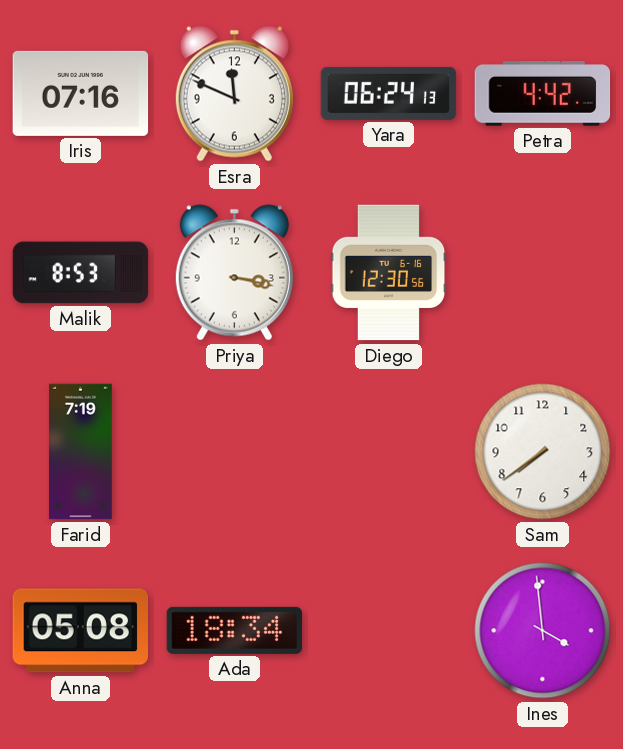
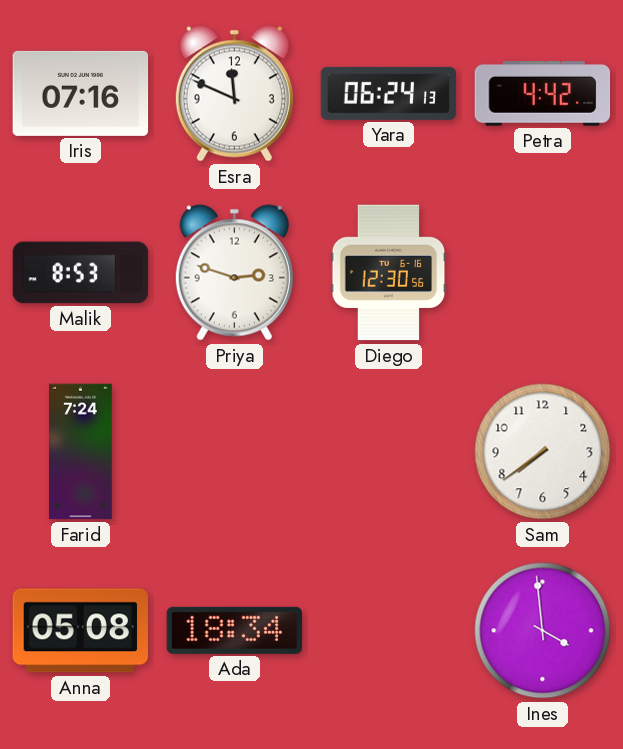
Priya: 3:17 -> 2:48
Farid: 7:19 -> 7:24
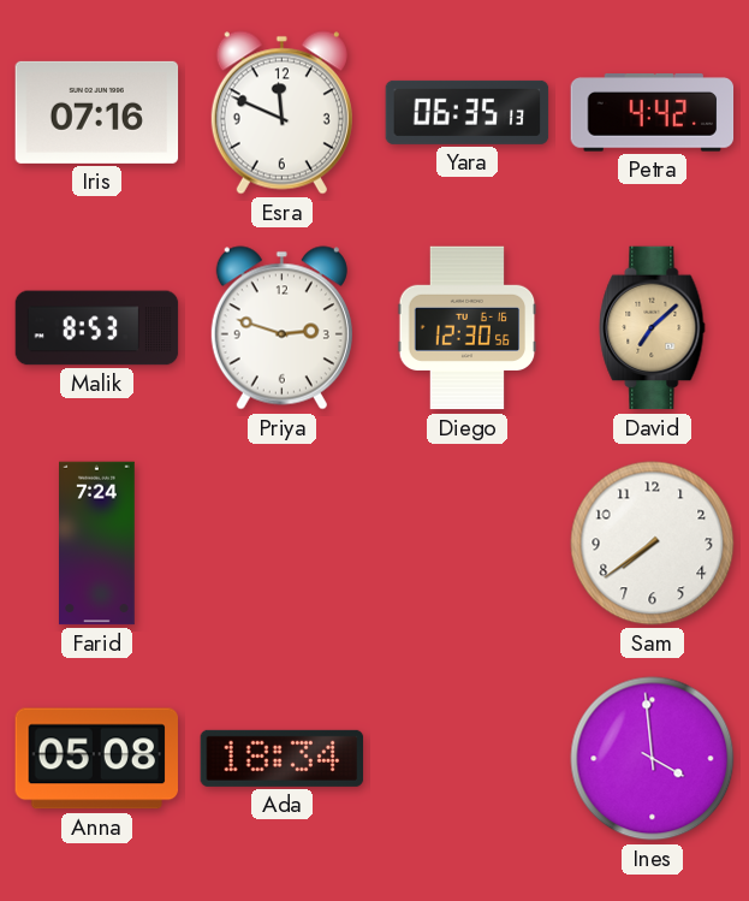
Yara: 06:24 -> 06:35
David: none -> 7:08
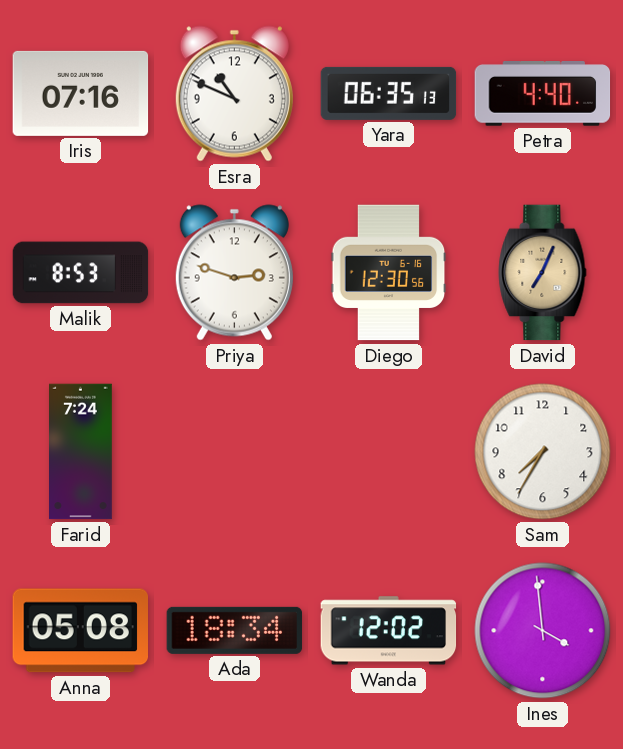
Esra: 11:49 -> 10:49
Petra: 4:42 -> 4:40
David: 7:08 -> 7:04
Sam: 7:39 -> 7:35
Wanda: none -> 12:02
